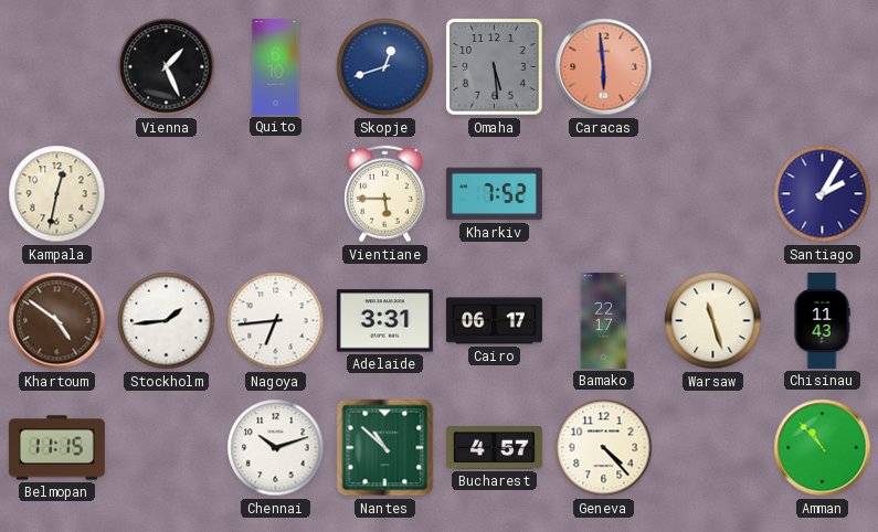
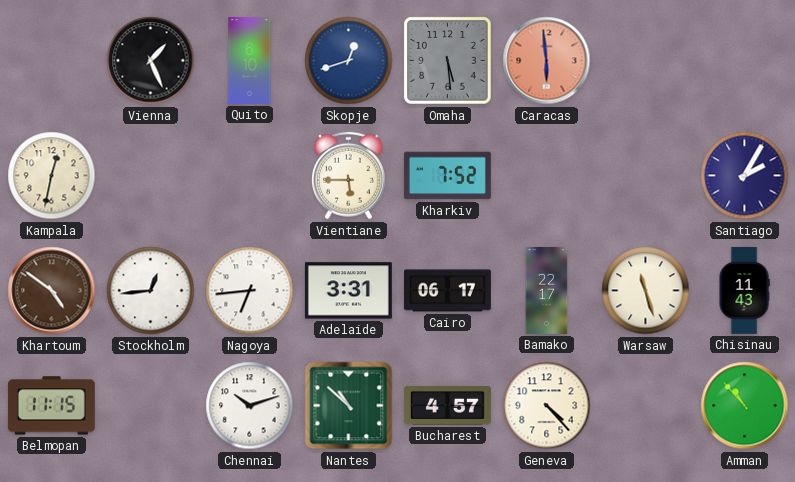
Stockholm: 1:44 -> 12:44
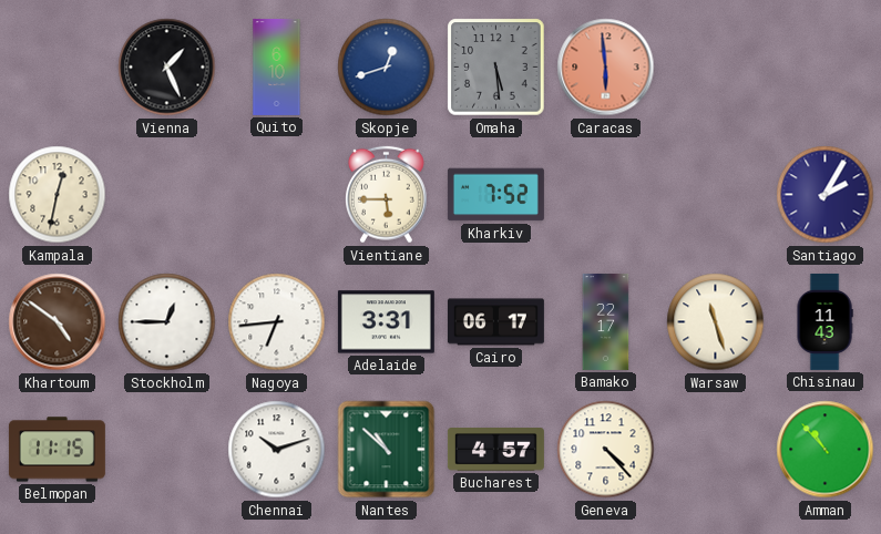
Stockholm: 12:44 -> 12:45
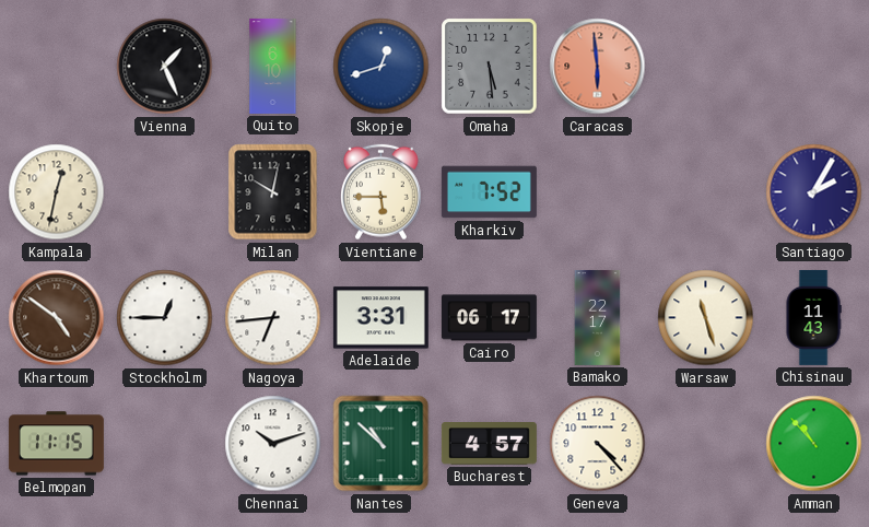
Milan: none -> 10:02
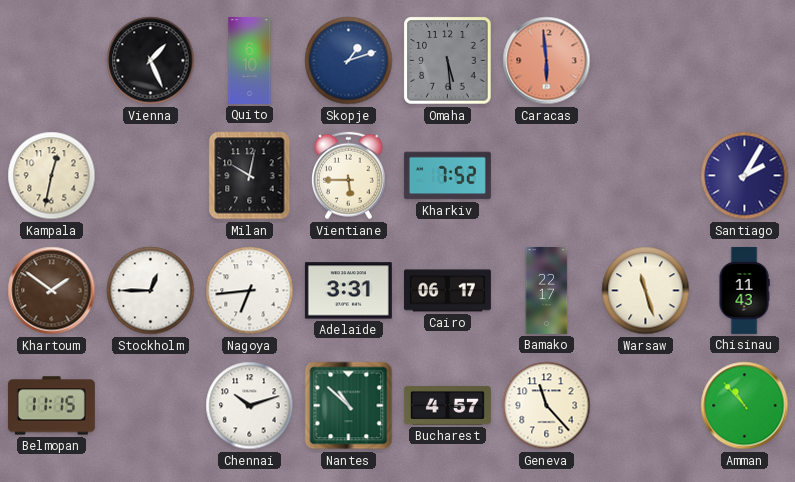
Skopje: 12:42 -> 1:12
Khartoum: 4:51 -> 1:51
Geneva: 4:23 -> 11:23
